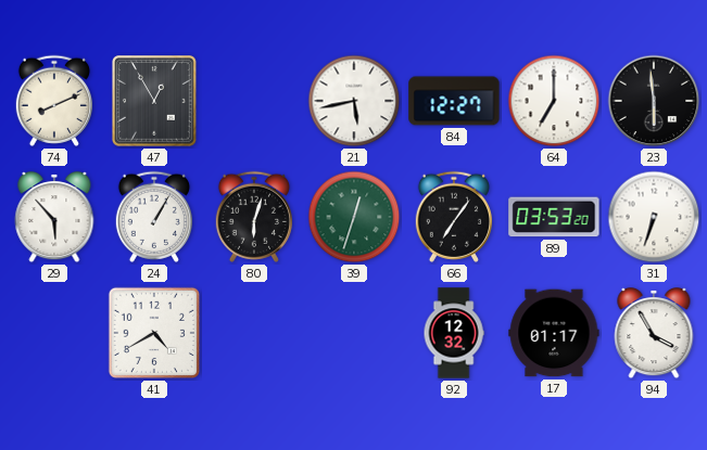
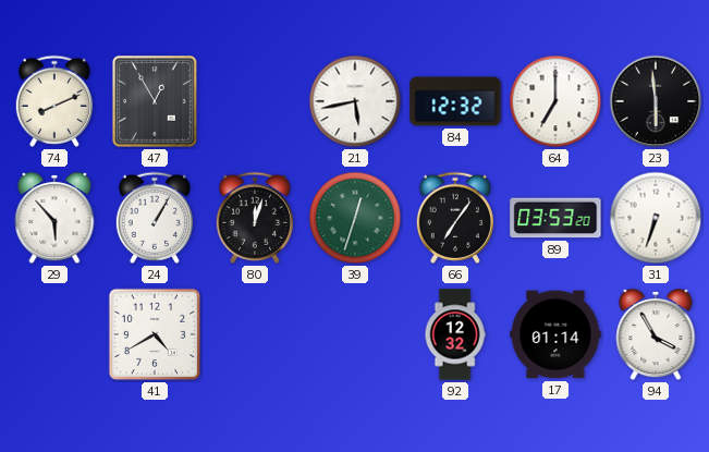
84: 12:27 -> 12:32
80: 6:03 -> 12:03
17: 01:17 -> 01:14
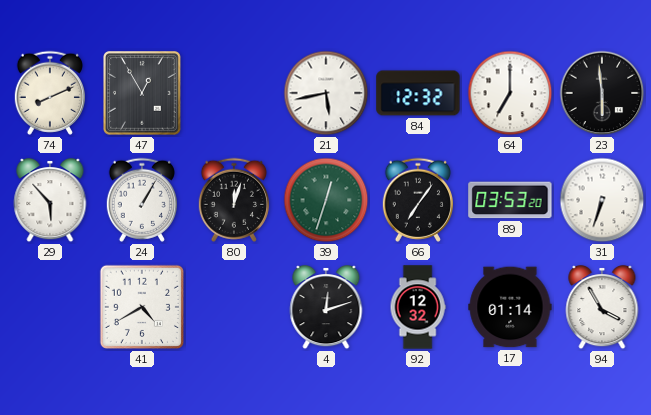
4: none -> 12:12
